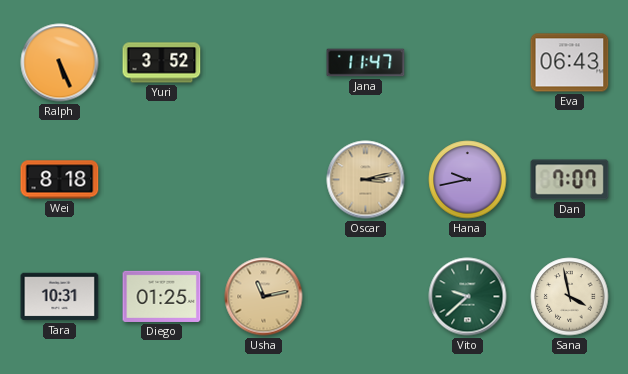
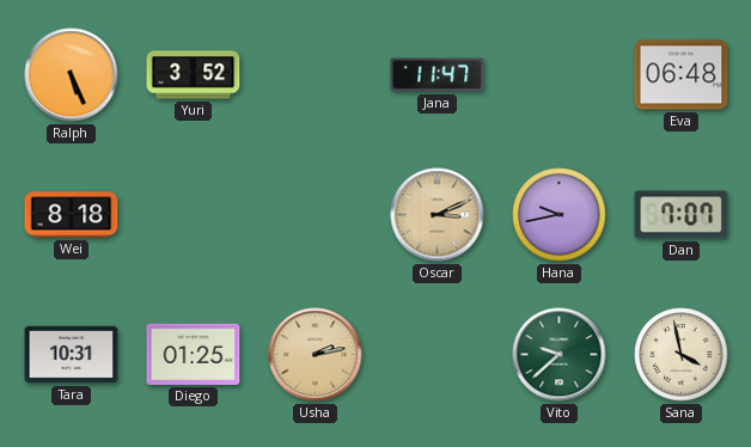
Eva: 06:43 -> 06:48
Oscar: 3:13 -> 3:11
Usha: 11:13 -> 2:13
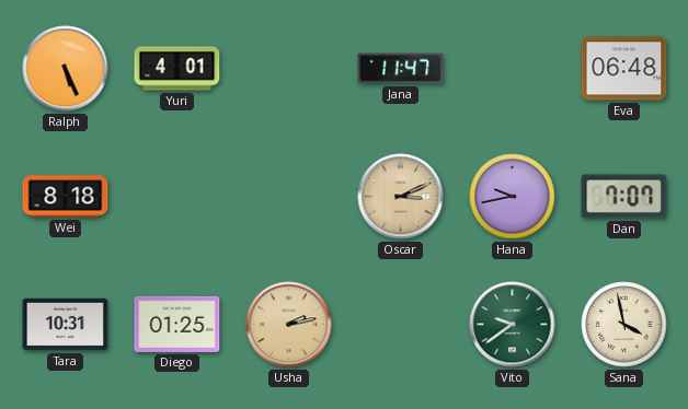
Yuri: 3:52 -> 4:01
Vito: 9:38 -> 9:39
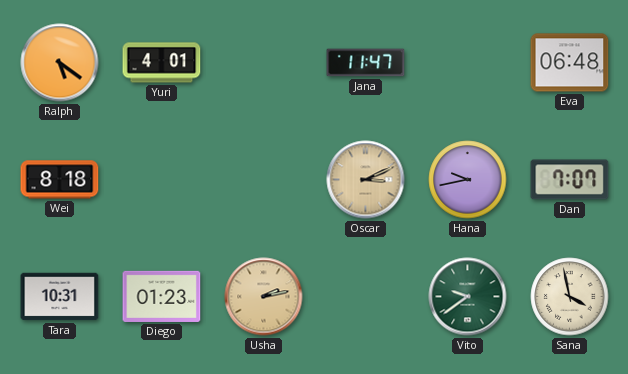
Ralph: 5:26 -> 5:21
Diego: 01:25 -> 01:23
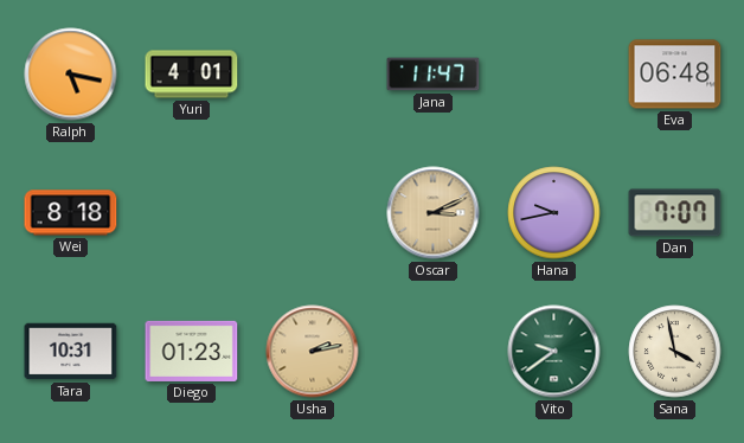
Ralph: 5:21 -> 5:17
